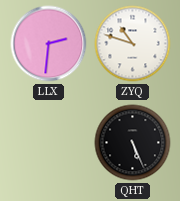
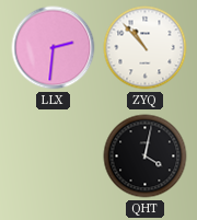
ZYQ: 10:48 -> 10:53
QHT: 5:26 -> 4:02
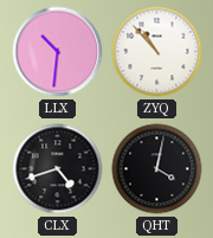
LLX: 2:31 -> 10:31
CLX: none -> 4:42
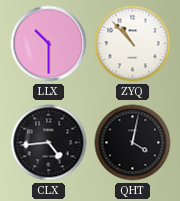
LLX: 10:31 -> 10:30
CLX: 4:42 -> 4:44
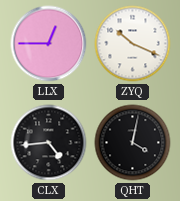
LLX: 10:30 -> 12:45
ZYQ: 10:53 -> 10:19
